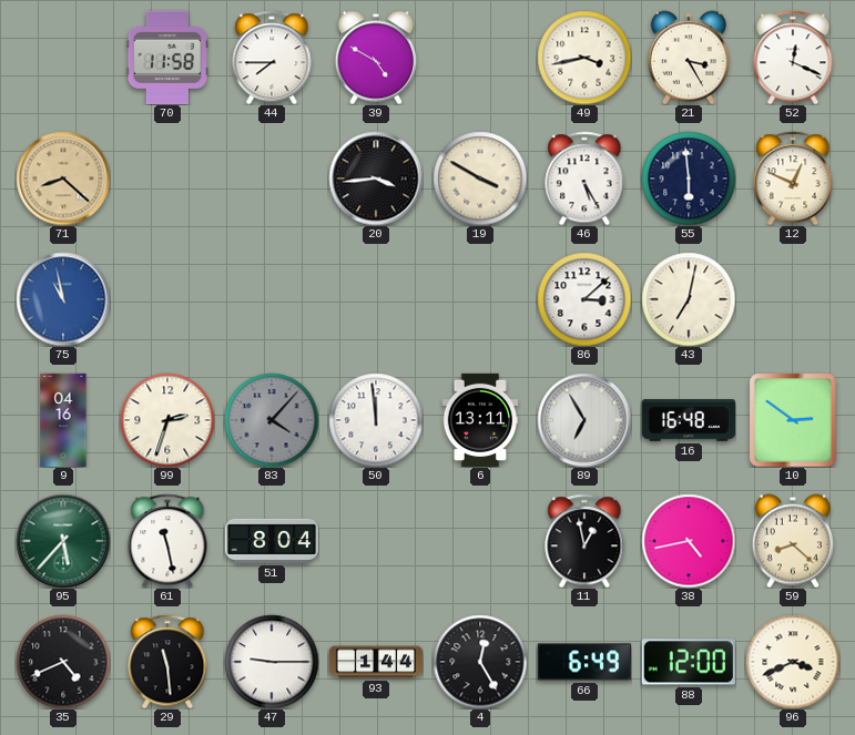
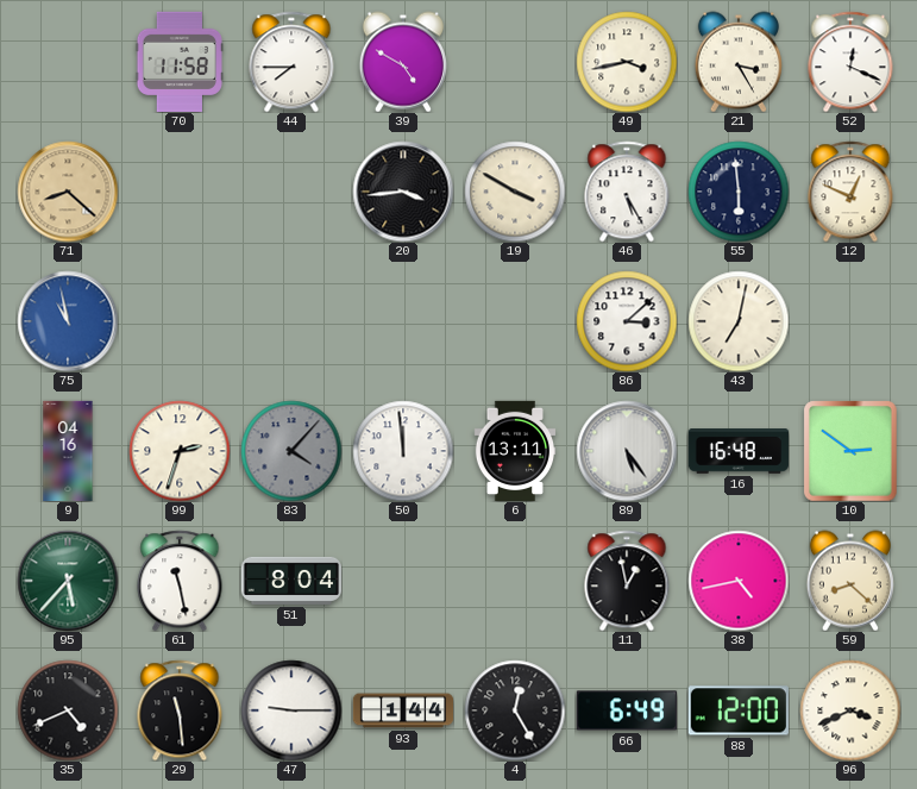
89: 6:55 -> 5:24
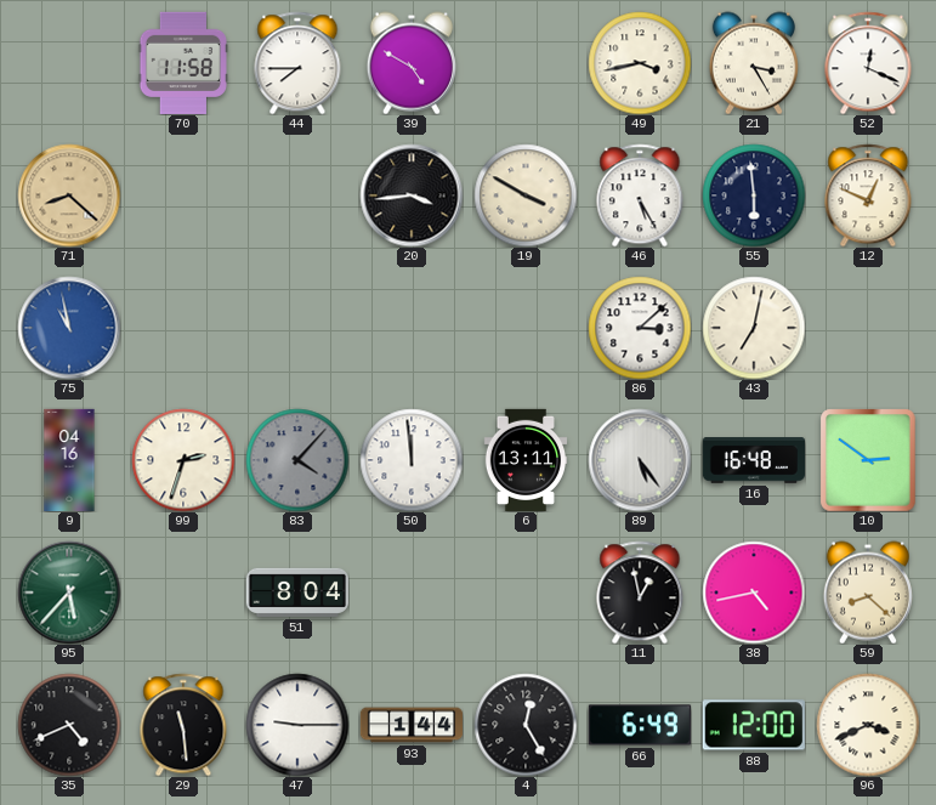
61: 11:28 -> none
